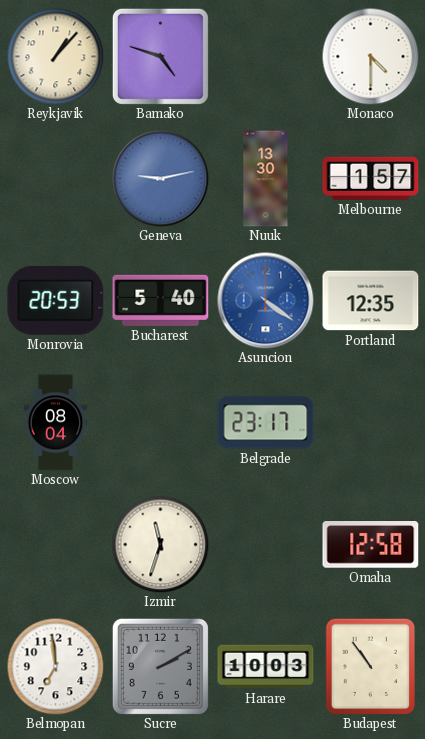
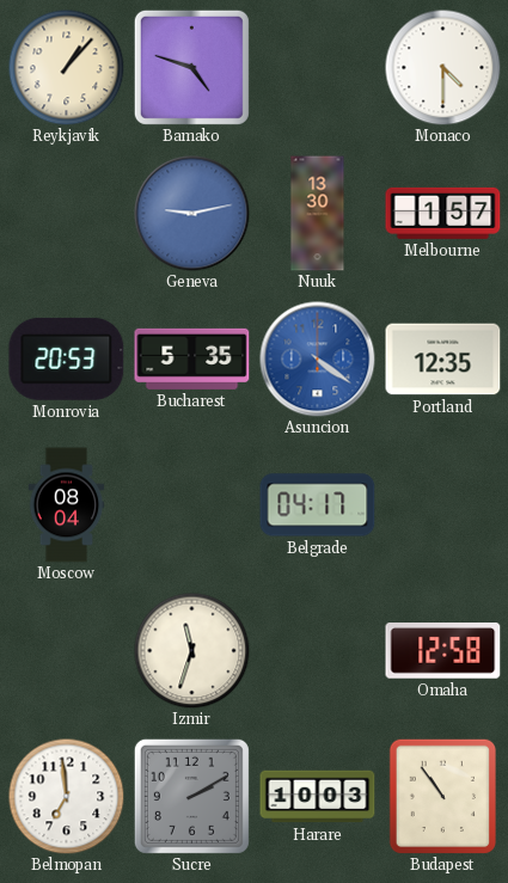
Bucharest: 5:40 -> 5:35
Belgrade: 23:17 -> 04:17
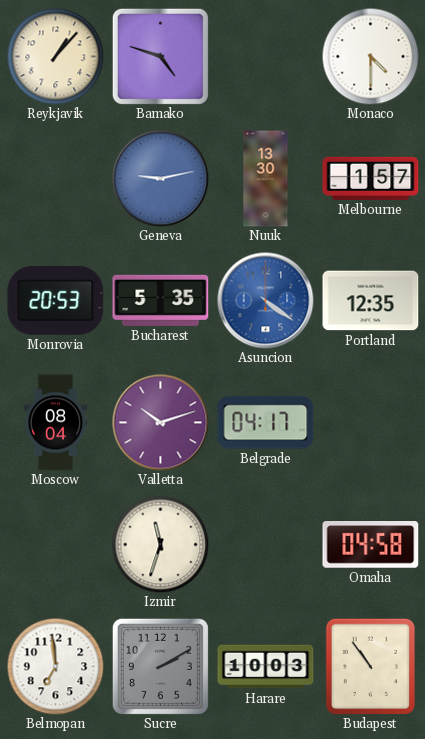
Valletta: none -> 10:12
Omaha: 12:58 -> 04:58
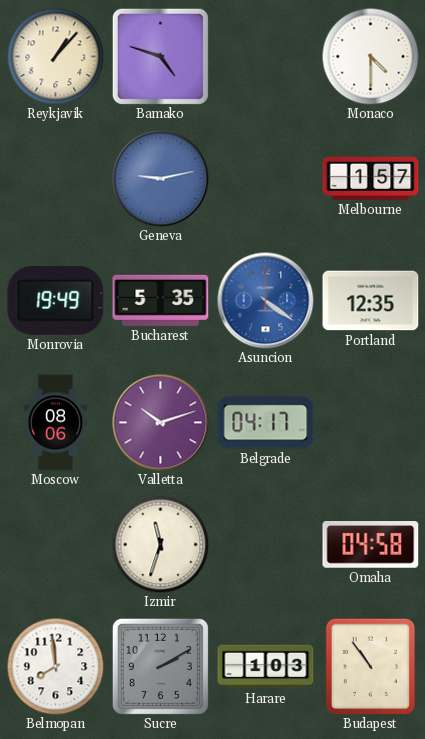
Nuuk: 13:30 -> none
Monrovia: 20:53 -> 19:49
Moscow: 08:04 -> 08:06
Belmopan: 6:59 -> 7:59
Harare: 10:03 -> 1:03
